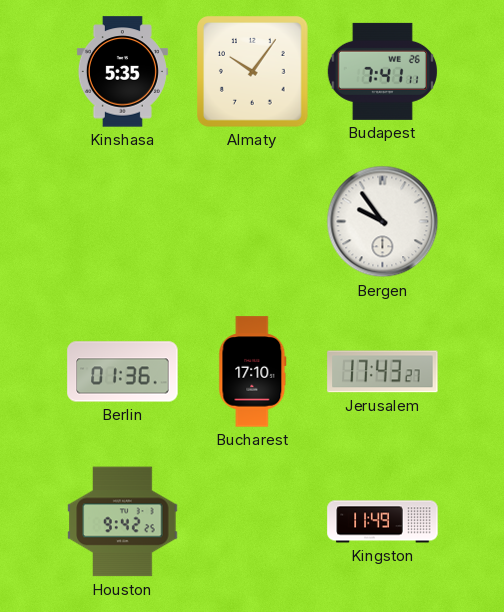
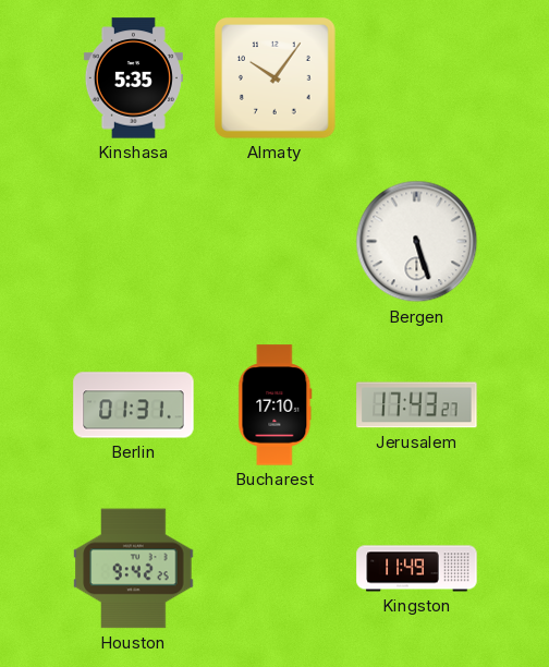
Budapest: 7:41 -> none
Bergen: 9:54 -> 5:27
Berlin: 01:36 -> 01:31
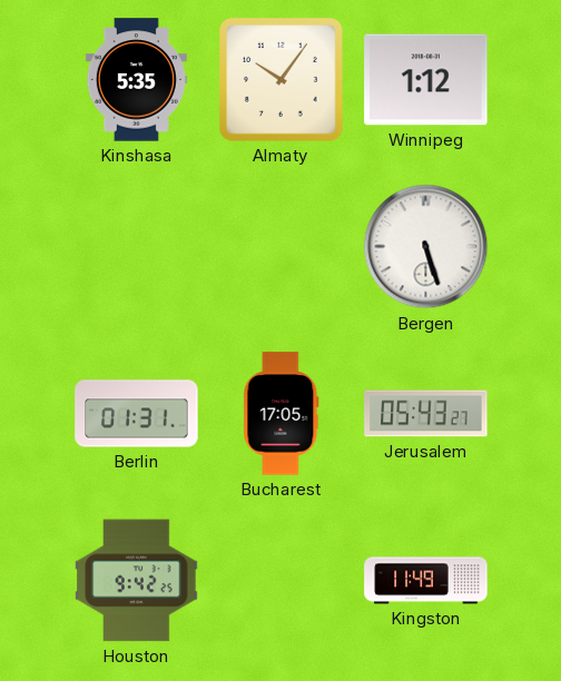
Winnipeg: none -> 1:12
Bucharest: 17:10 -> 17:05
Jerusalem: 17:43 -> 05:43
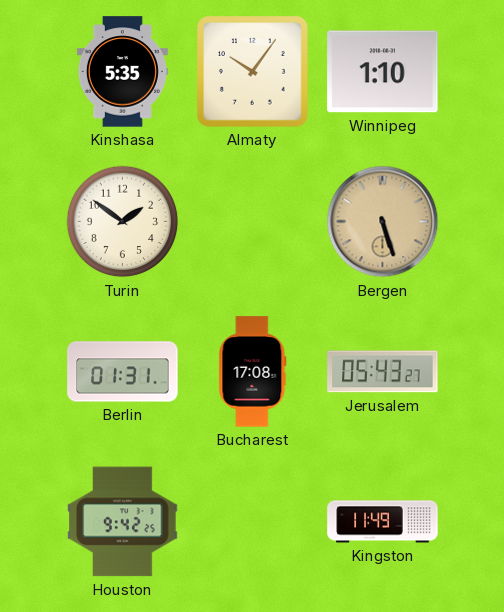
Winnipeg: 1:12 -> 1:10
Turin: none -> 1:51
Bergen dial: white -> champagne
Bucharest: 17:05 -> 17:08
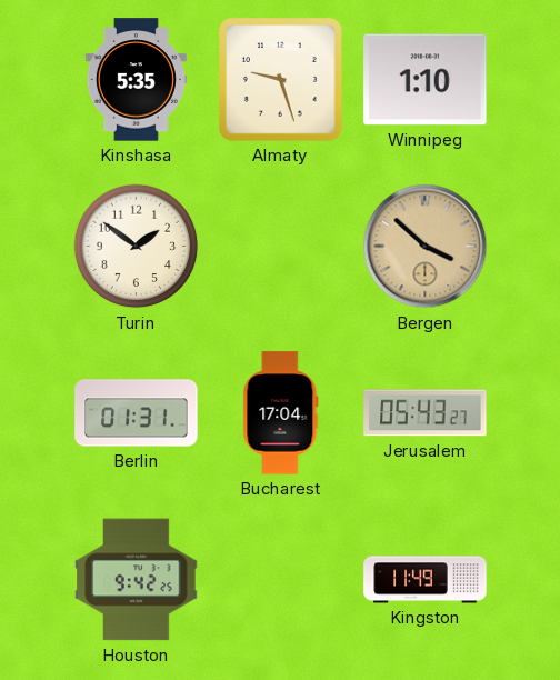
Almaty: 10:06 -> 9:27
Bergen: 5:27 -> 3:52
Bucharest: 17:08 -> 17:04
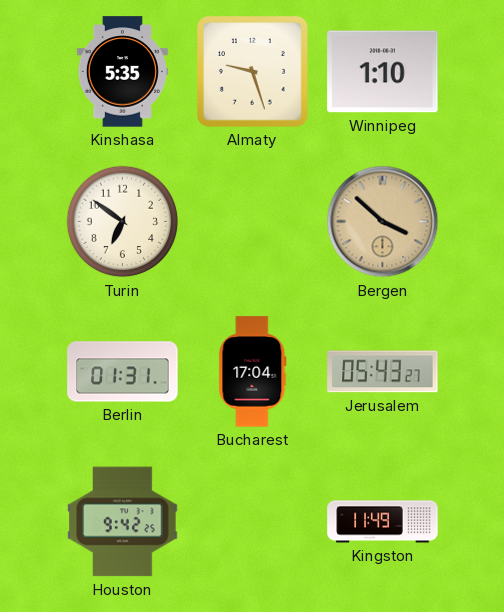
Turin: 1:51 -> 6:51
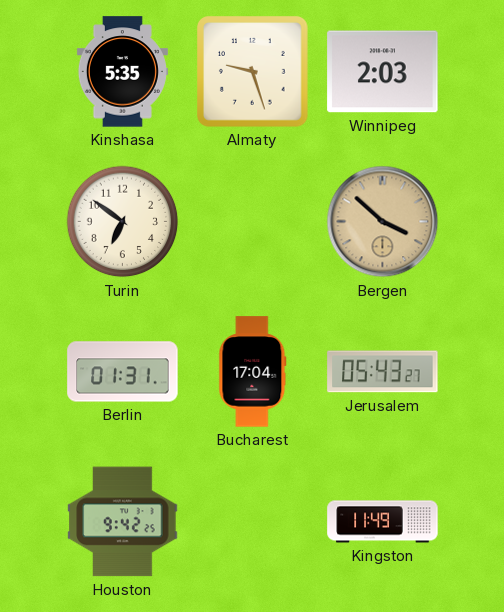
Winnipeg: 1:10 -> 2:03
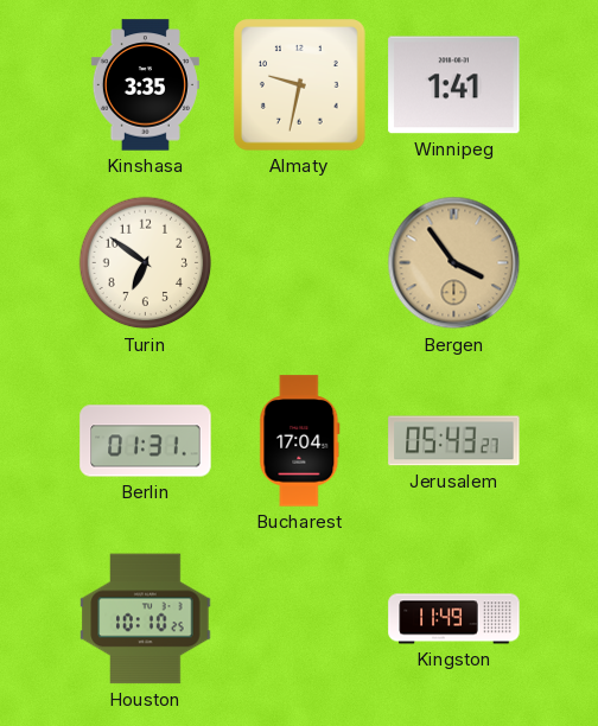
Kinshasa: 5:35 -> 3:35
Almaty: 9:27 -> 9:32
Winnipeg: 2:03 -> 1:41
Bergen: 3:52 -> 3:54
Houston: 9:42 -> 10:10
